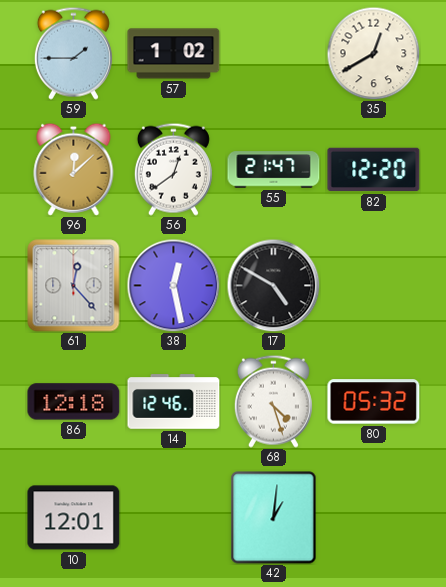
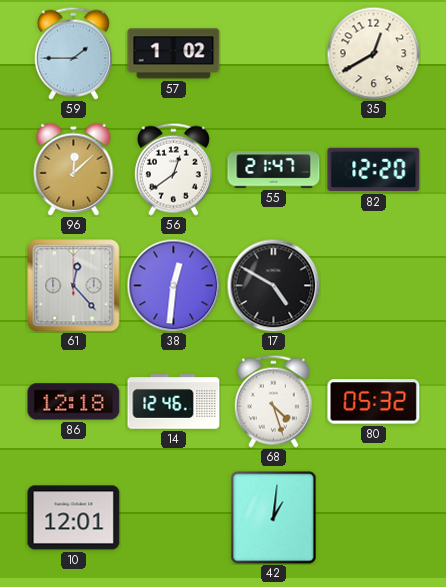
38: 12:28 -> 12:31
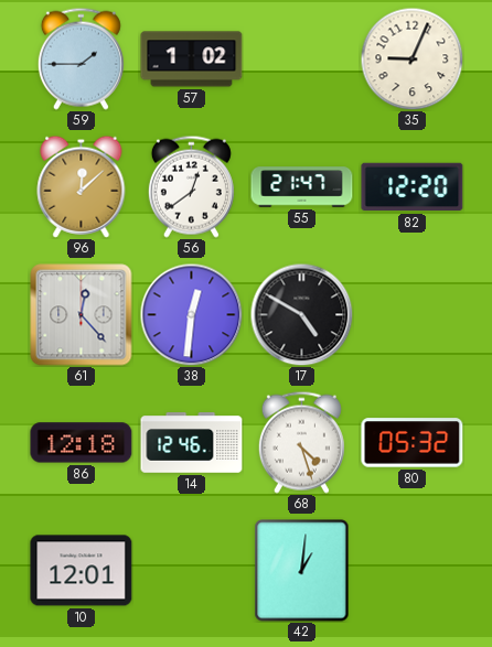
35: 12:40 -> 9:04
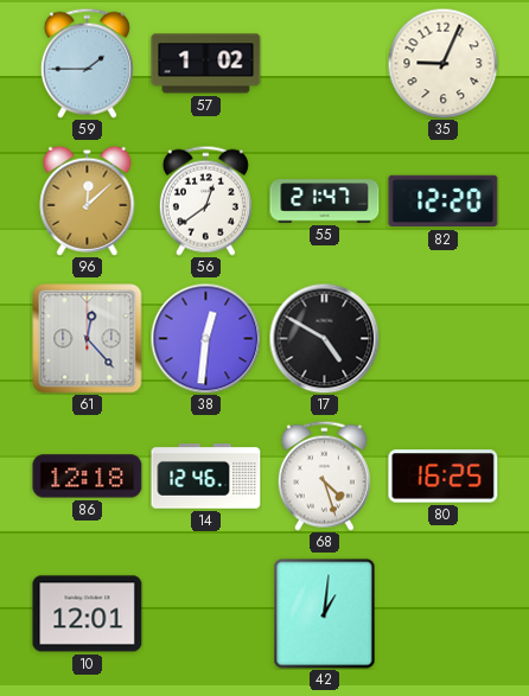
80: 05:32 -> 16:25
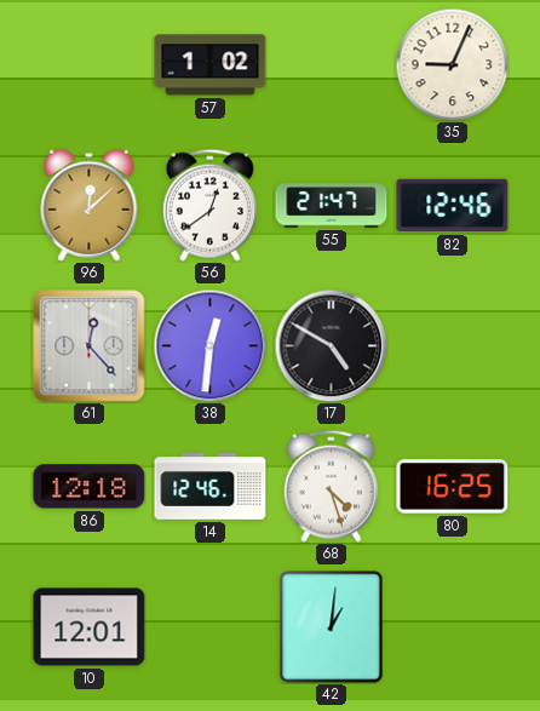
59: 1:45 -> none
82: 12:20 -> 12:46
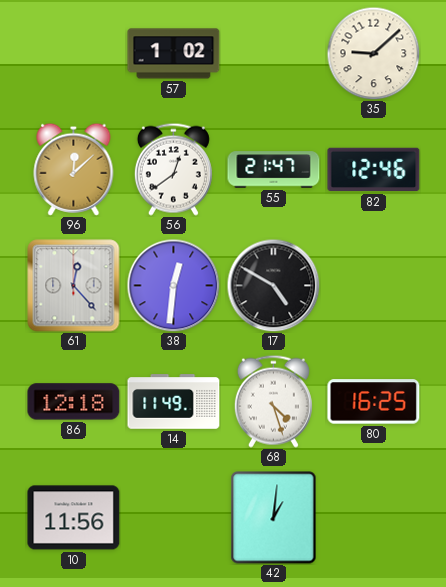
35: 9:04 -> 9:08
14: 12:46 -> 11:49
10: 12:01 -> 11:56
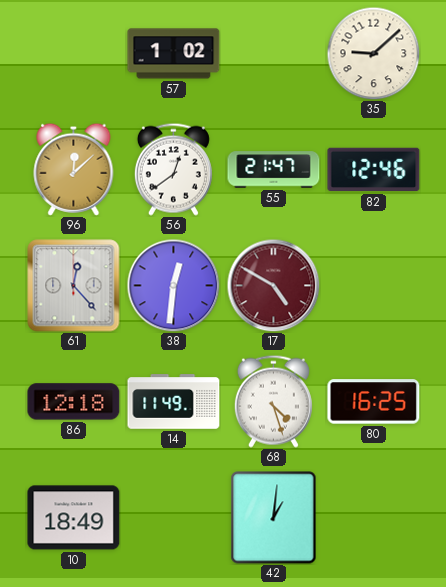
17 dial: black -> burgundy
10: 11:56 -> 18:49
